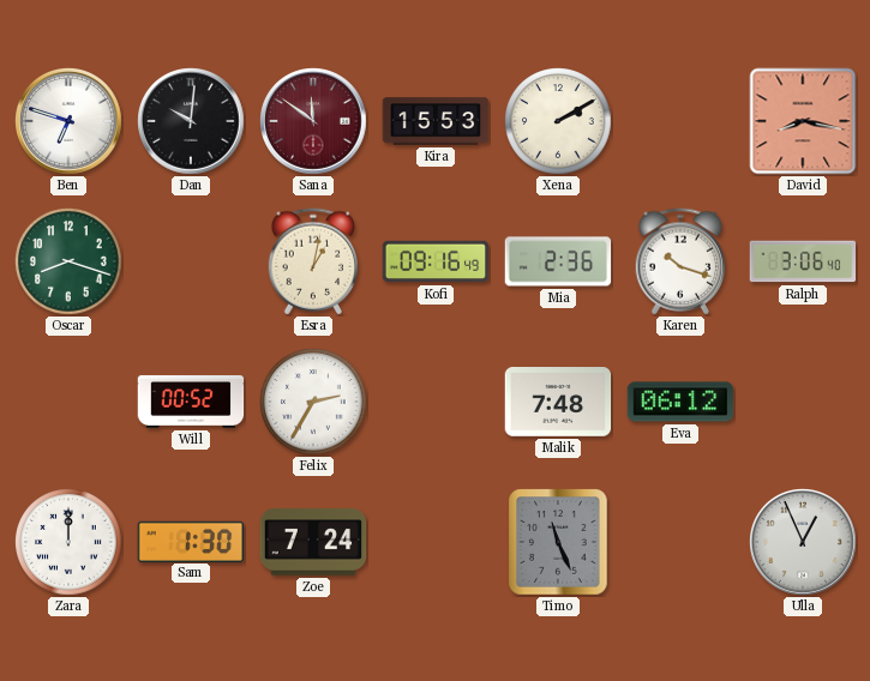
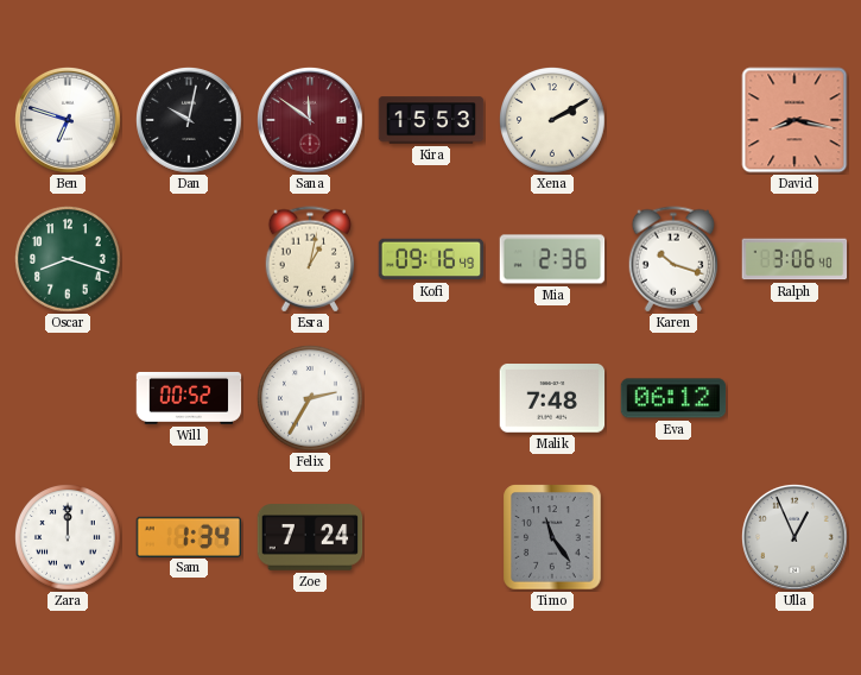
Dan: 10:01 -> 10:02
Sam: 1:30 -> 1:34
Timo: 11:26 -> 11:24
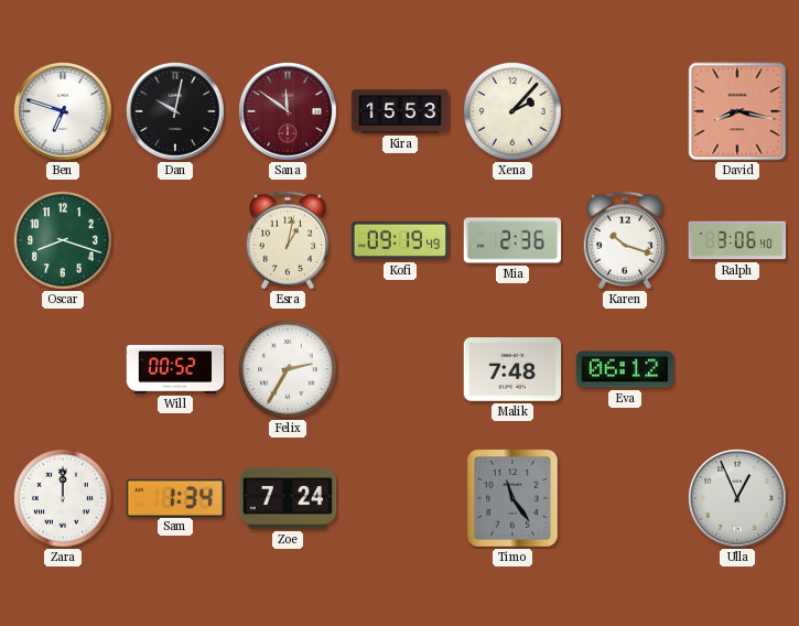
Xena: 2:10 -> 2:07
Kofi: 09:16 -> 09:19
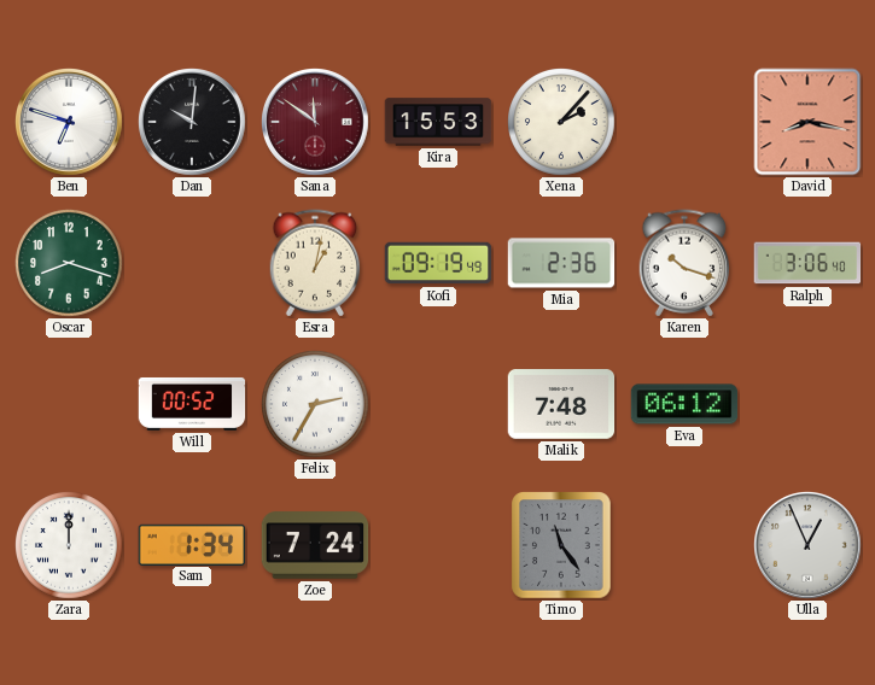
Dan: 10:02 -> 10:01
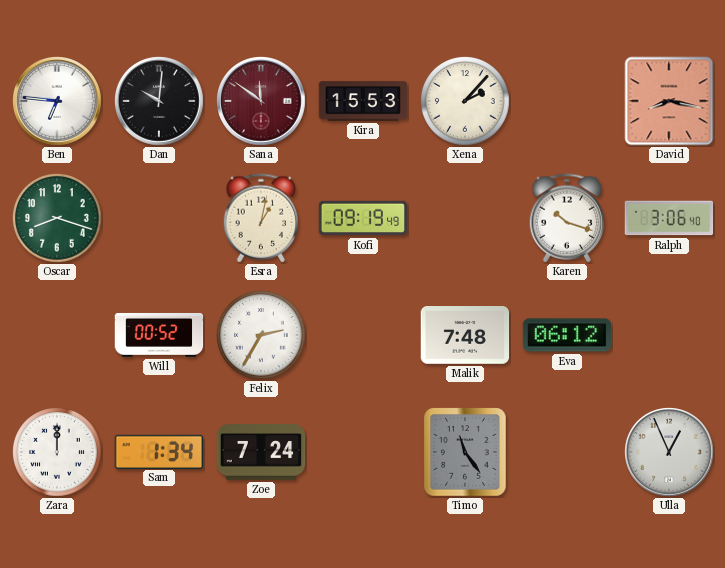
Ben: 6:48 -> 6:46
Mia: 2:36 -> none
